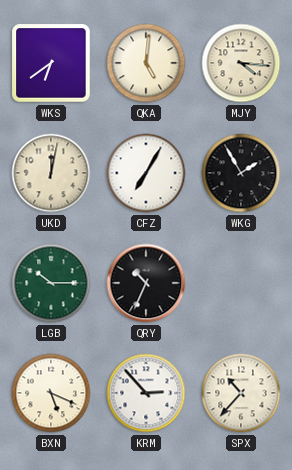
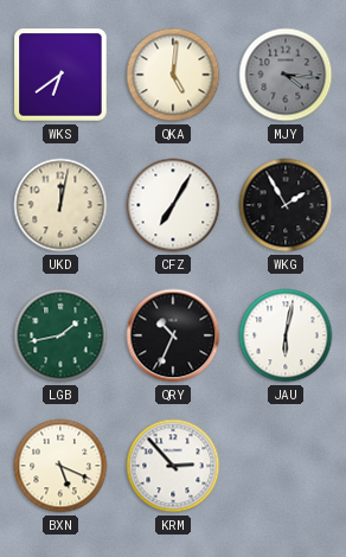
MJY dial: cream -> grey
LGB: 10:15 -> 1:43
JAU: none -> 6:02
SPX: 10:37 -> none
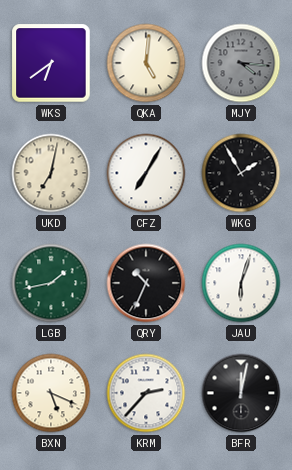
UKD: 12:02 -> 7:02
JAU: 6:02 -> 6:03
KRM: 2:53 -> 2:37
BFR: none -> 12:02
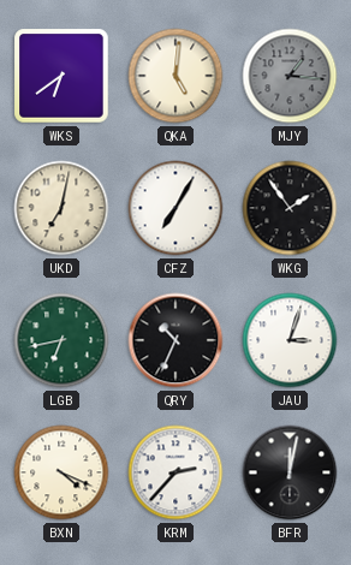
MJY: 4:16 -> 1:16
WKG: 1:55 -> 1:54
LGB: 1:43 -> 6:43
JAU: 6:03 -> 3:03
BXN: 5:19 -> 4:19
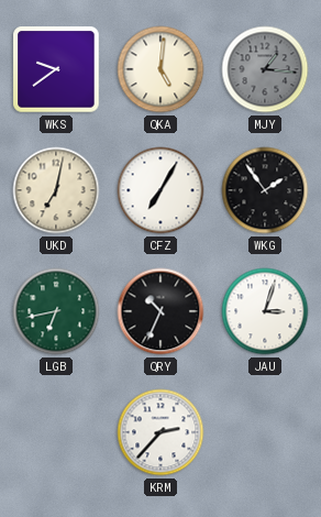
WKS: 6:39 -> 9:39
BXN: 4:19 -> none
BFR: 12:02 -> none
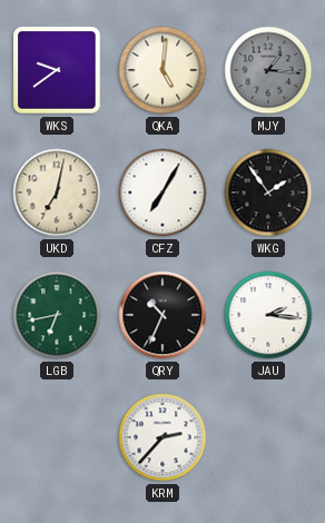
JAU: 3:03 -> 2:16
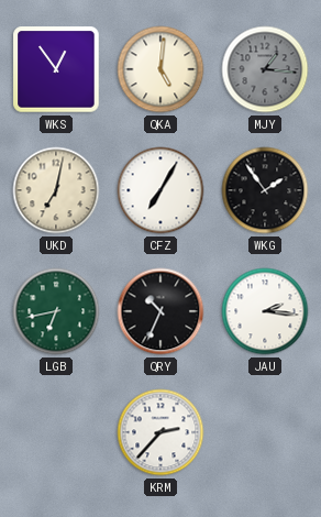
WKS: 9:39 -> 12:54
